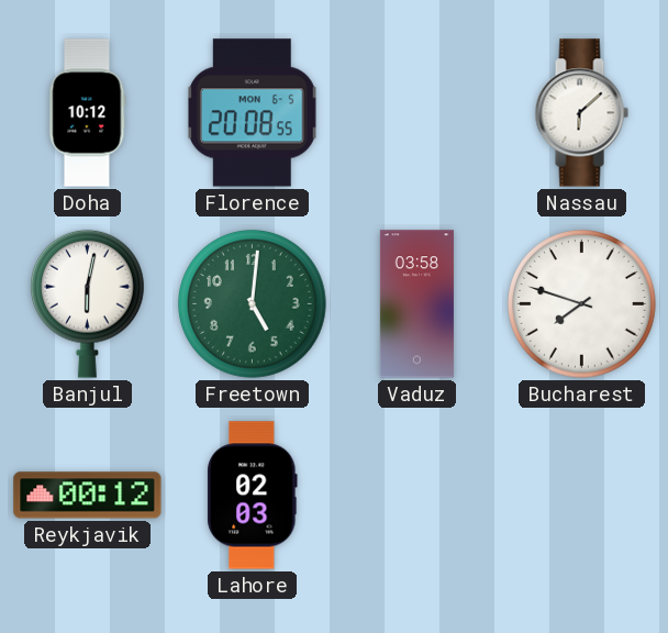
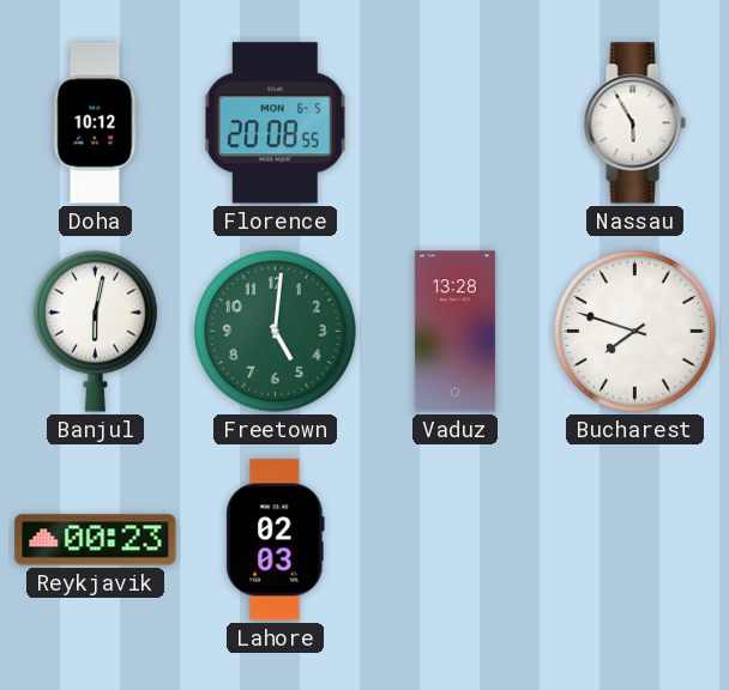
Nassau: 6:08 -> 5:55
Vaduz: 03:58 -> 13:28
Reykjavik: 00:12 -> 00:23
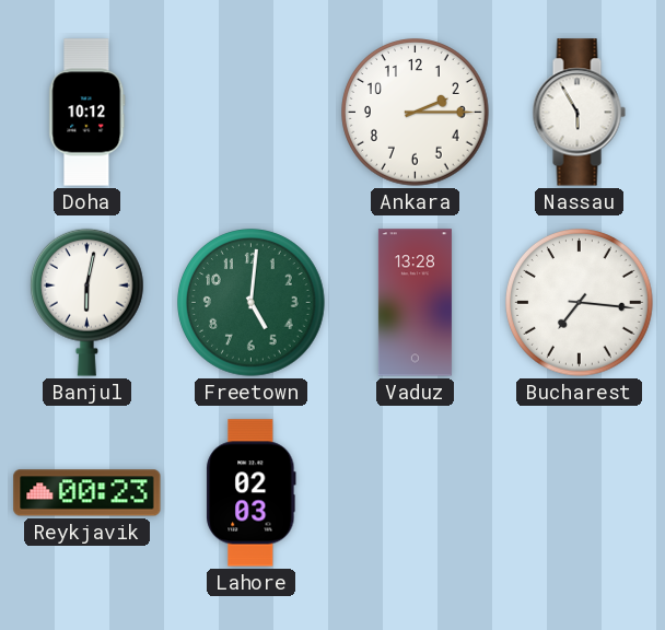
Florence: 20:08 -> none
Ankara: none -> 2:15
Bucharest: 7:48 -> 7:16
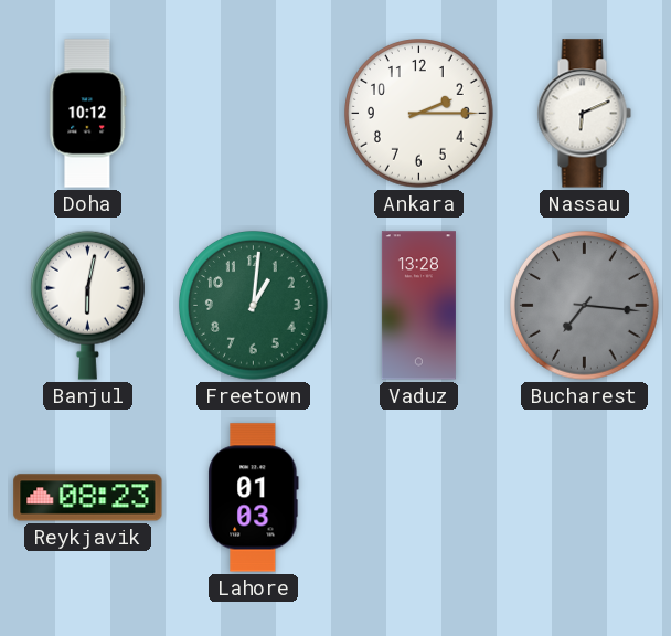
Nassau: 5:55 -> 6:11
Freetown: 5:01 -> 1:01
Bucharest dial: white -> grey
Reykjavik: 00:23 -> 08:23
Lahore: 02:03 -> 01:03
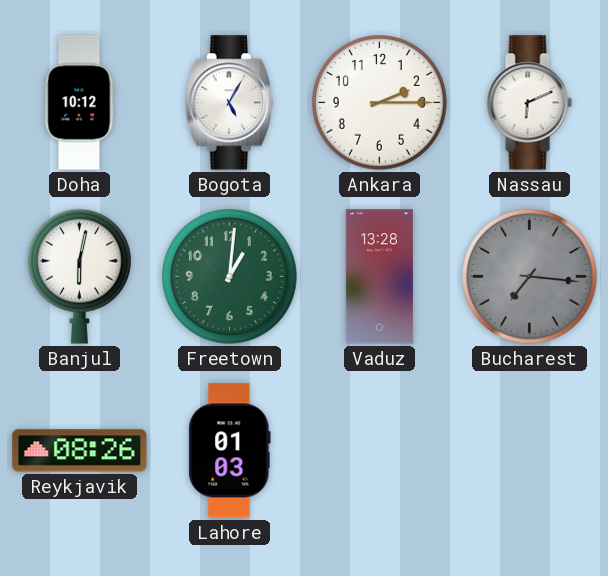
Bogota: none -> 5:05
Reykjavik: 08:23 -> 08:26
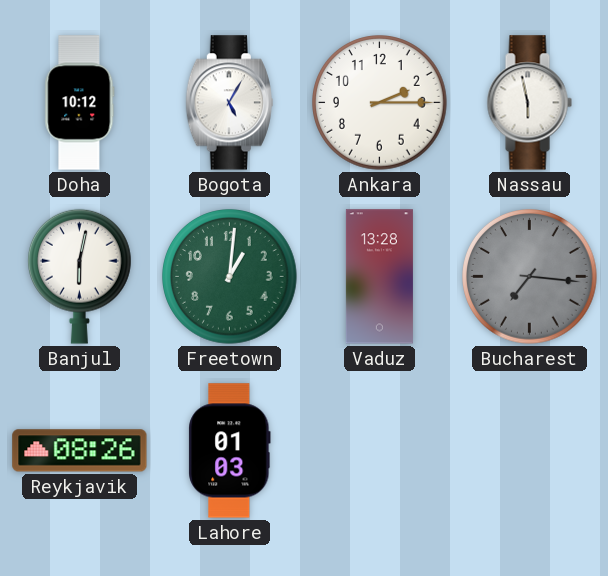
Nassau: 6:11 -> 5:58
